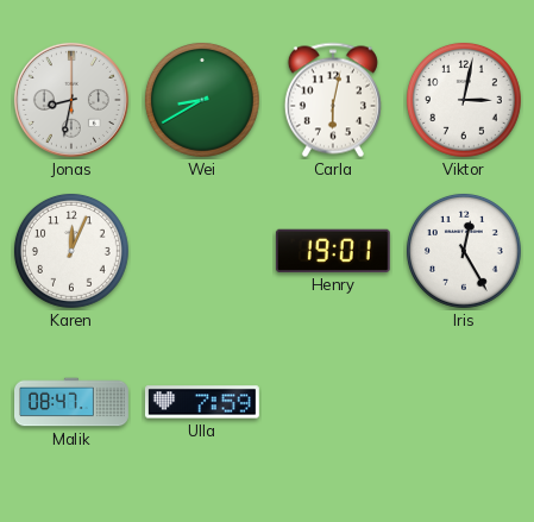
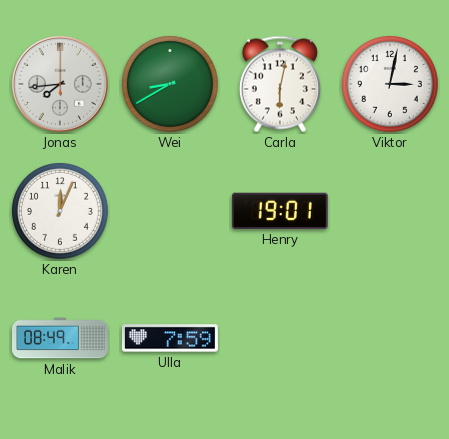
Jonas: 8:32 -> 7:44
Iris: 12:25 -> none
Malik: 08:47 -> 08:49
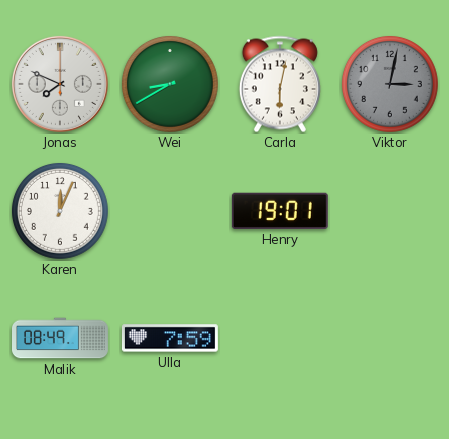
Jonas: 7:44 -> 7:49
Viktor dial: white -> grey
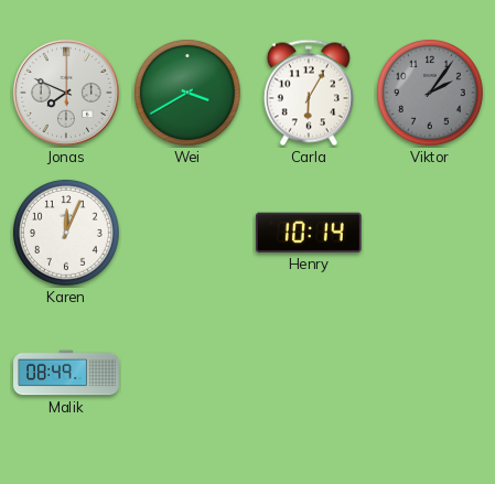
Wei: 8:40 -> 3:40
Carla: 6:02 -> 6:05
Viktor: 3:02 -> 2:06
Henry: 19:01 -> 10:14
Ulla: 7:59 -> none
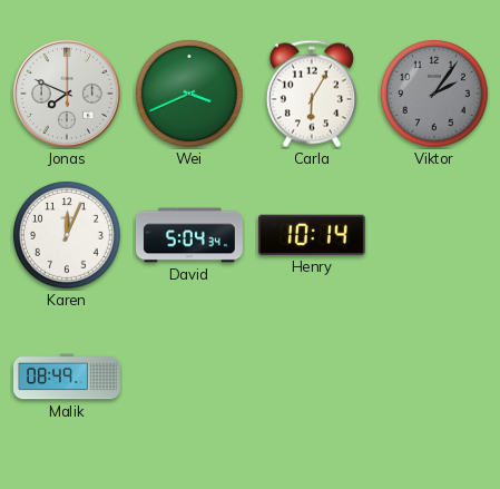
Wei: 3:40 -> 3:41
David: none -> 5:04
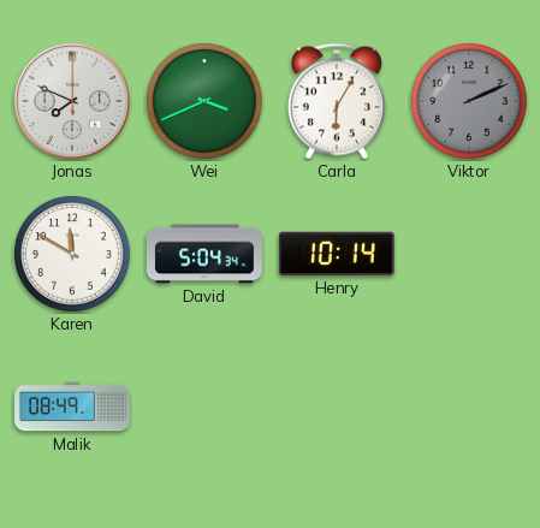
Viktor: 2:06 -> 2:11
Karen: 12:04 -> 11:50
